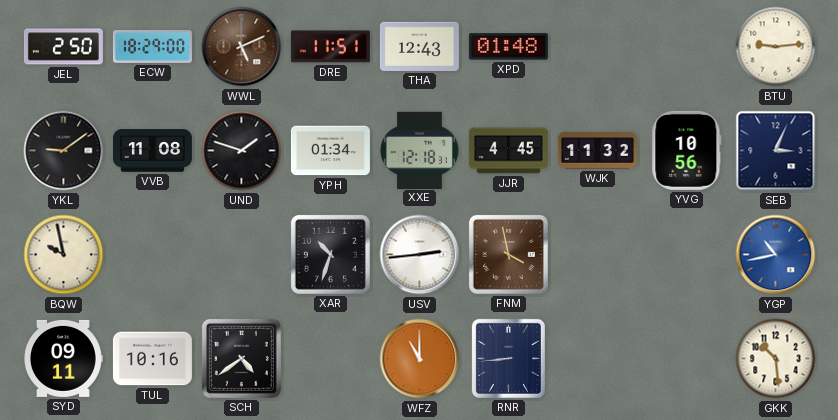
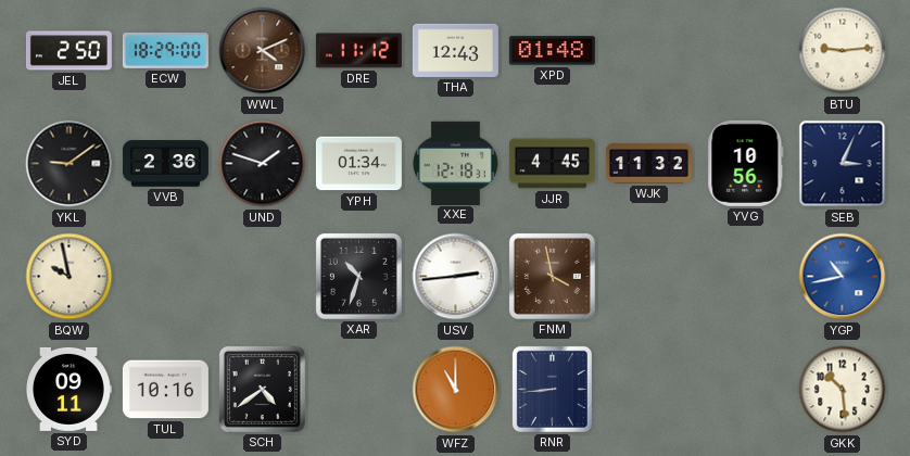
WWL: 5:11 -> 4:11
DRE: 11:51 -> 11:12
VVB: 11:08 -> 2:36
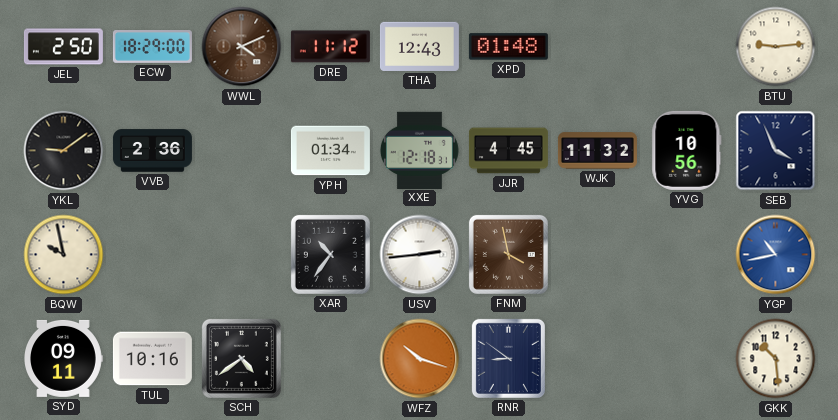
UND: 1:48 -> none
SEB: 3:04 -> 3:56
XAR: 10:33 -> 10:36
WFZ: 11:00 -> 10:18
RNR: 8:44 -> 8:51
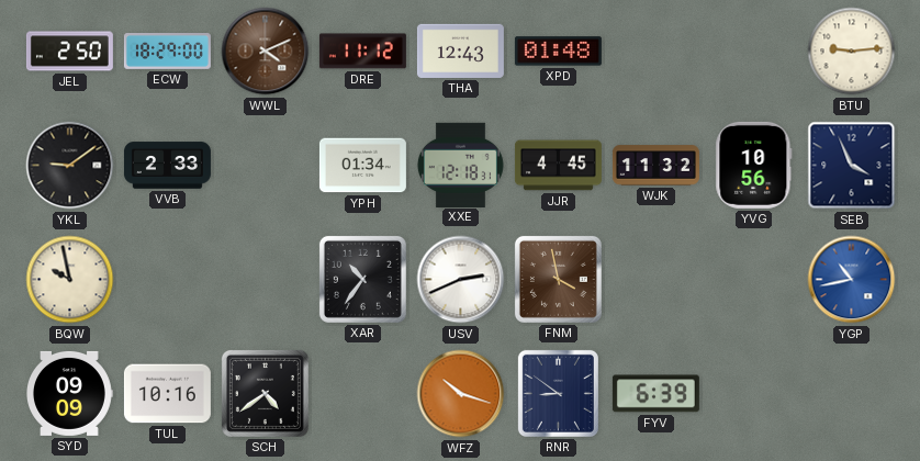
VVB: 2:36 -> 2:33
USV: 2:44 -> 2:41
SYD: 09:11 -> 09:09
FYV: none -> 6:39
GKK: 10:29 -> none
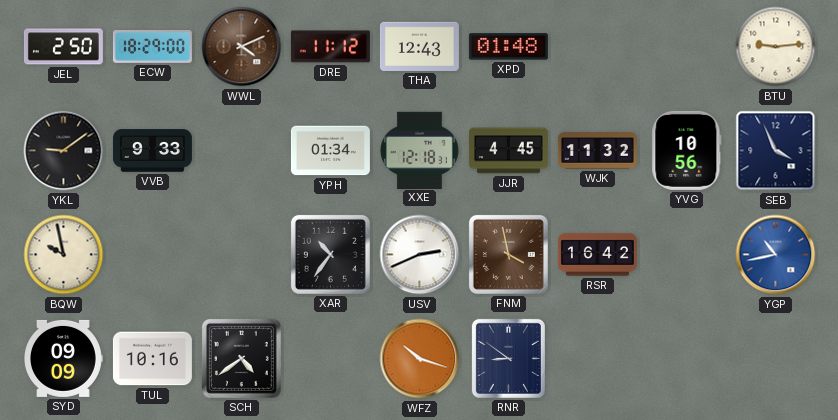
VVB: 2:33 -> 9:33
RSR: none -> 16:42
FYV: 6:39 -> none
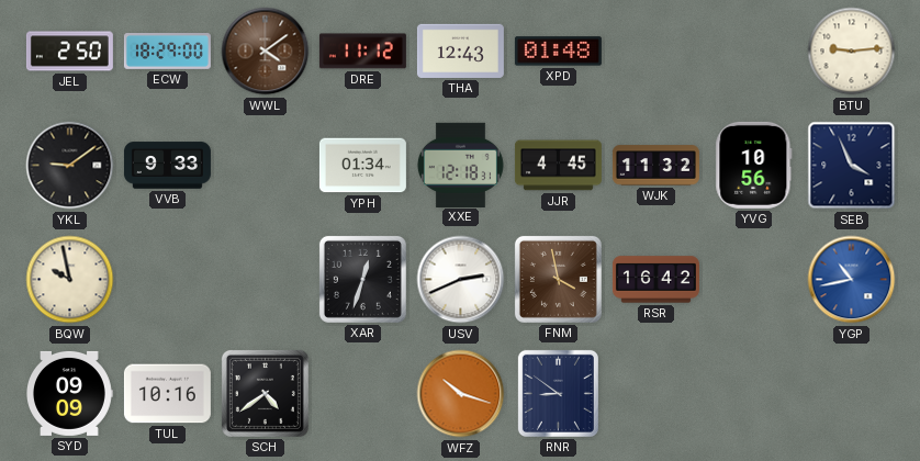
WWL: 4:11 -> 4:09
XAR: 10:36 -> 12:33
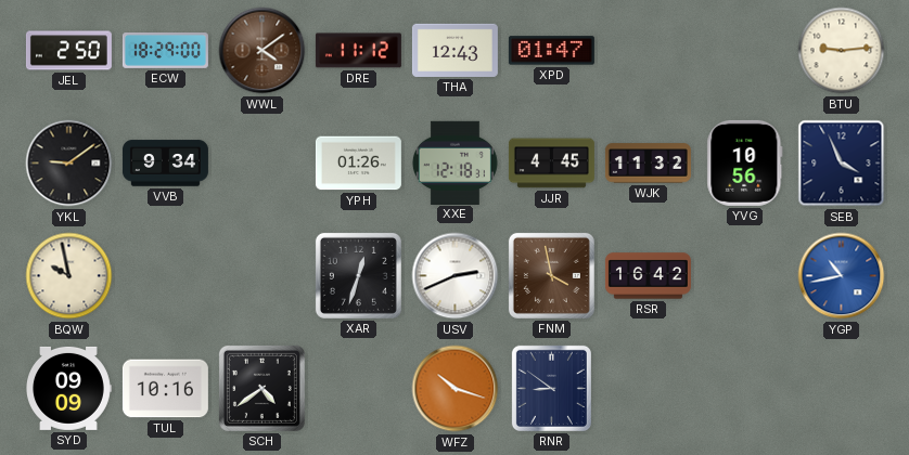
XPD: 01:48 -> 01:47
VVB: 9:33 -> 9:34
YPH: 01:34 -> 01:26
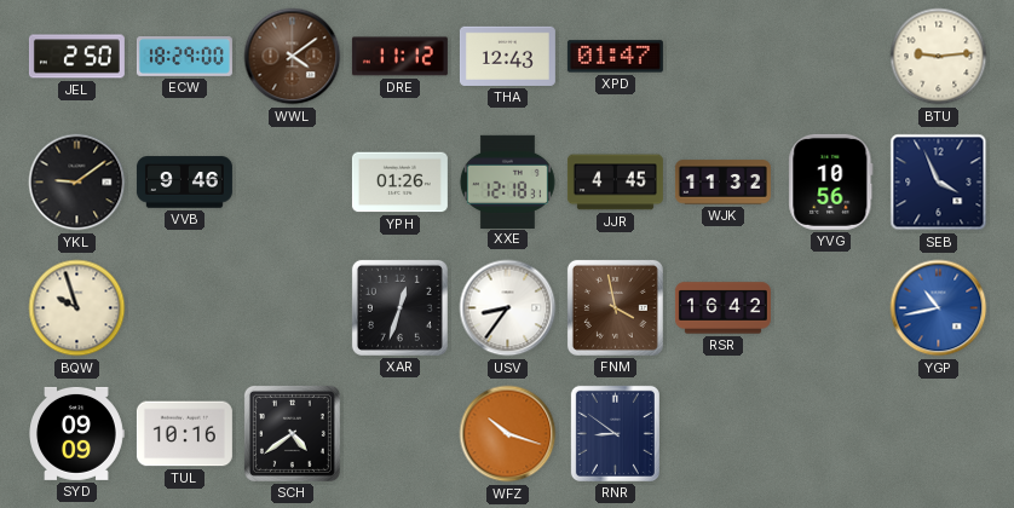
VVB: 9:34 -> 9:46
BQW: 9:58 -> 9:57
USV: 2:41 -> 8:36
